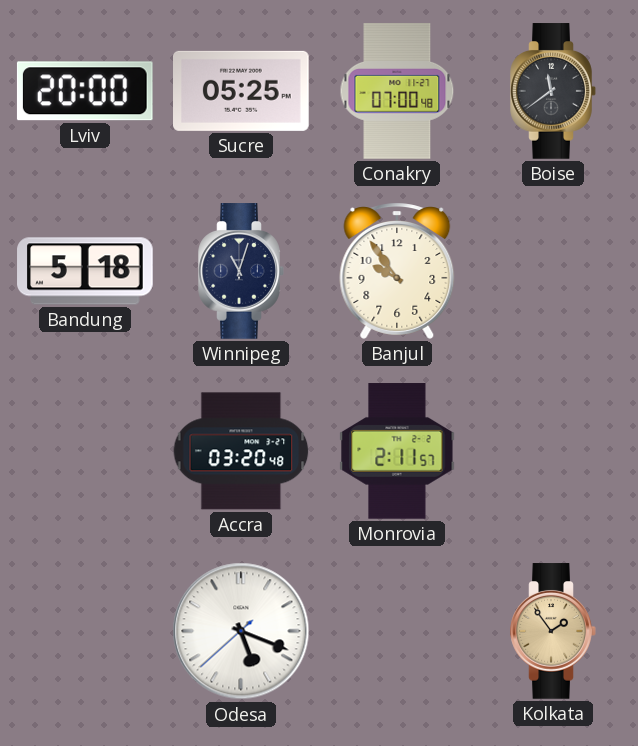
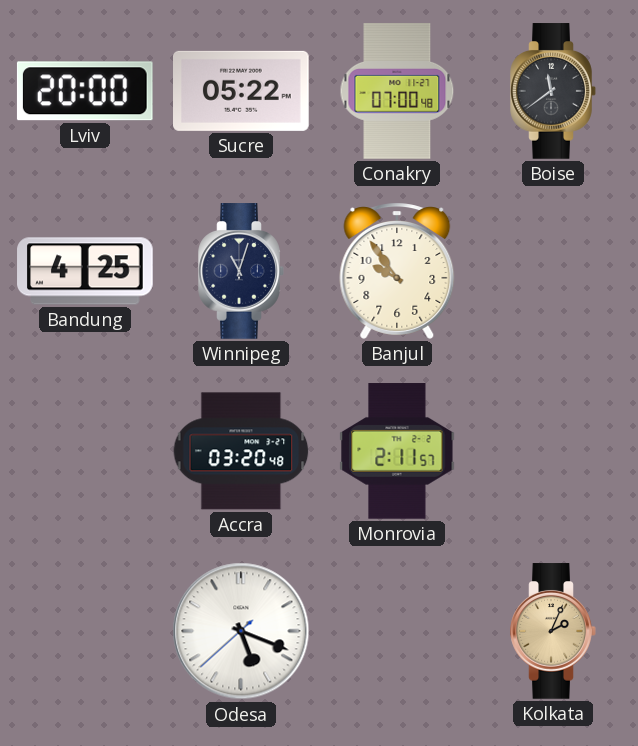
Sucre: 05:25 -> 05:22
Bandung: 5:18 -> 4:25
Kolkata: 1:54 -> 2:04
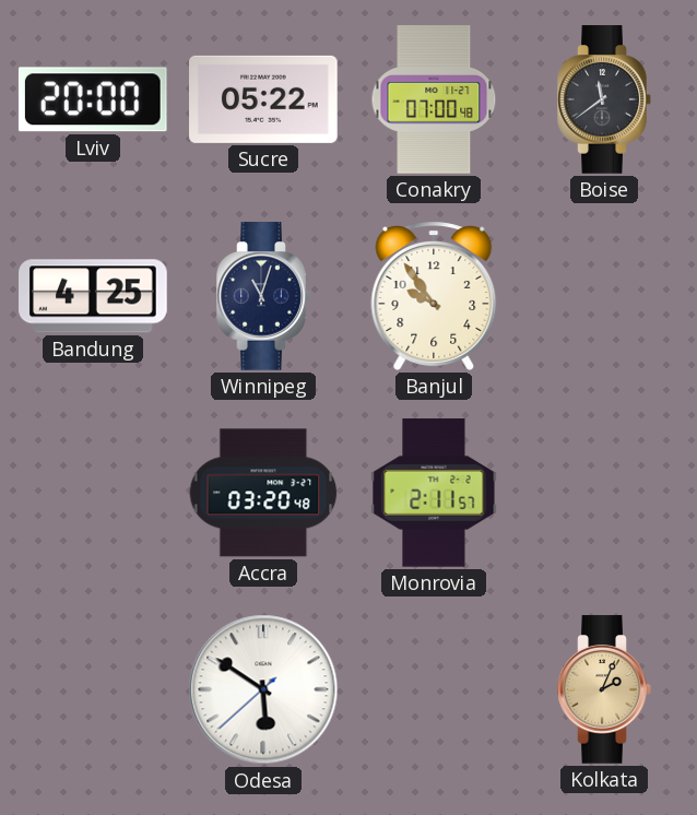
Odesa: 5:18 -> 5:50
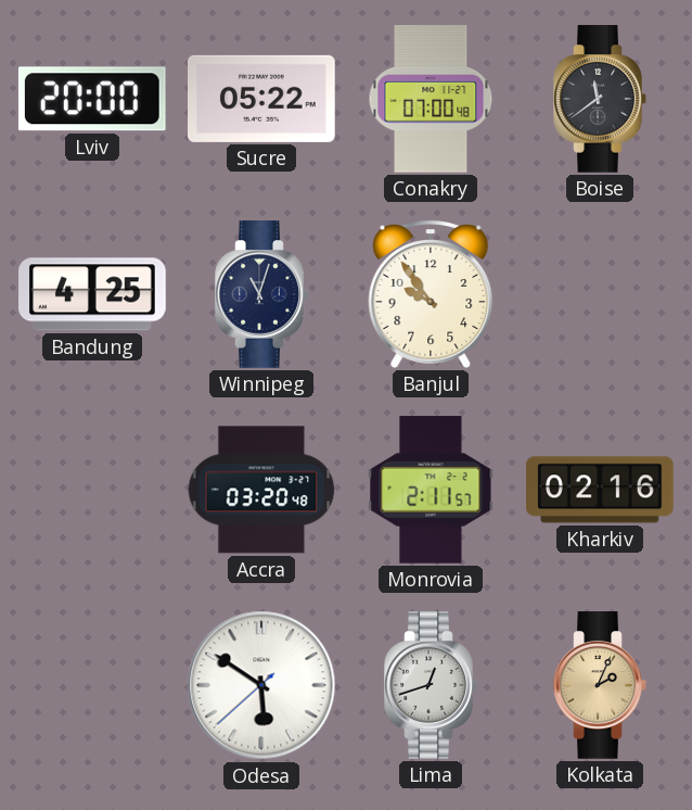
Kharkiv: none -> 02:16
Lima: none -> 12:42
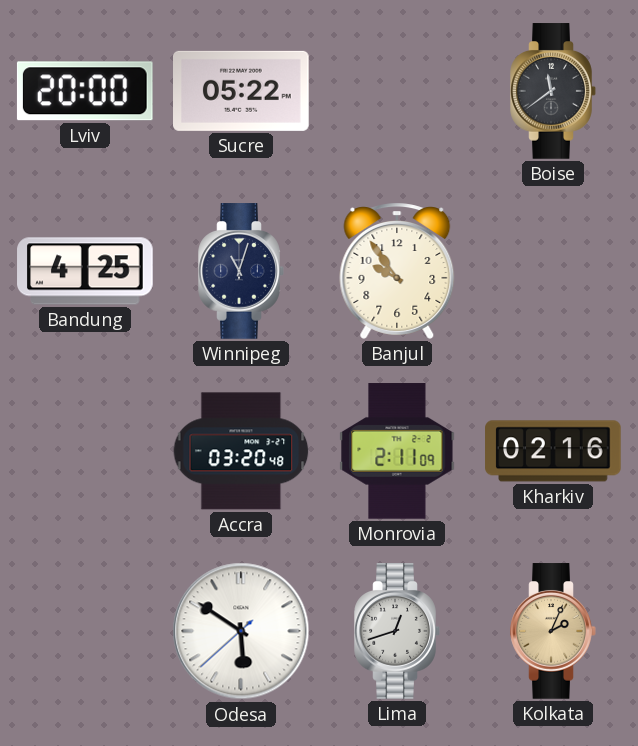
Conakry: 07:00 -> none
Monrovia: 2:11:57 -> 2:11:09
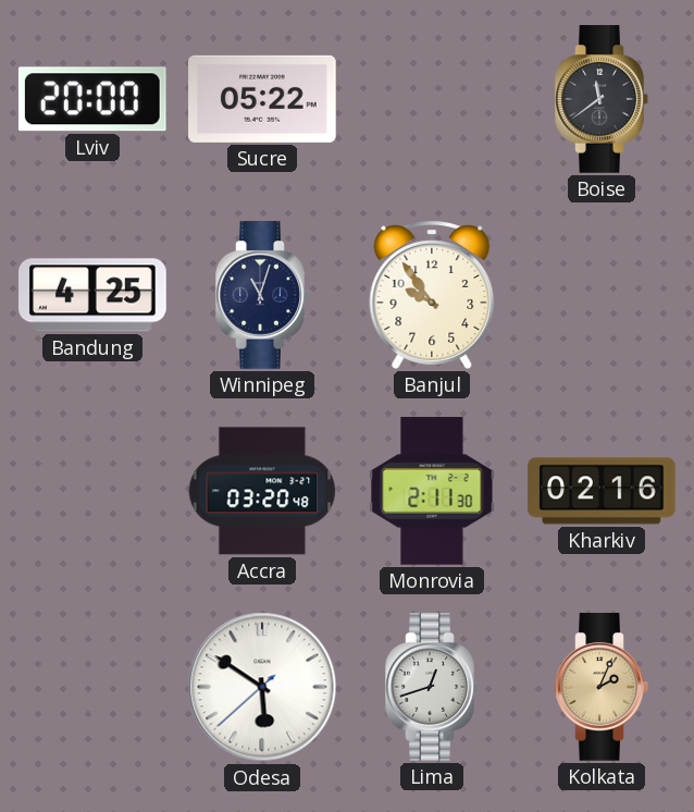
Monrovia: 2:11:09 -> 2:11:30
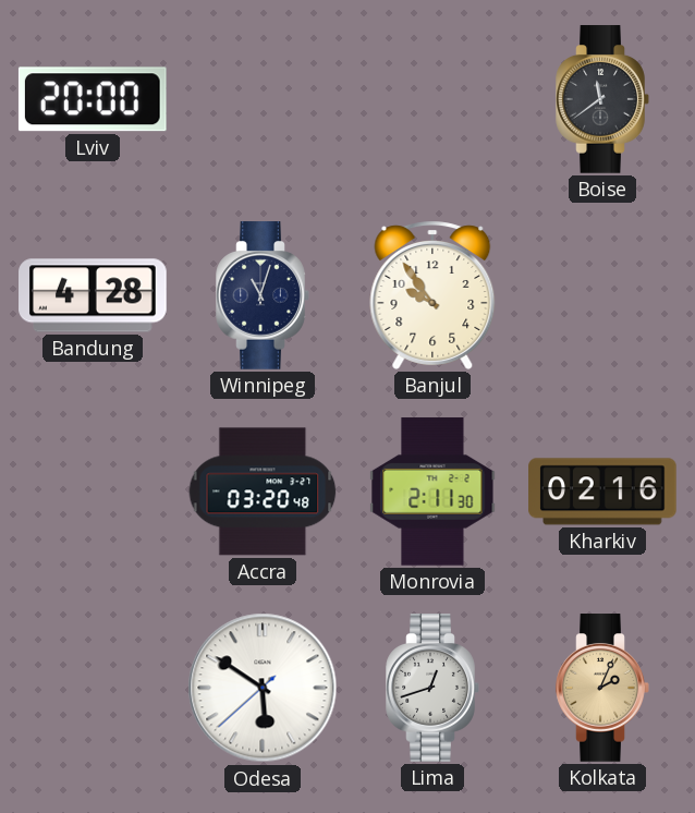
Sucre: 05:22 -> none
Bandung: 4:25 -> 4:28
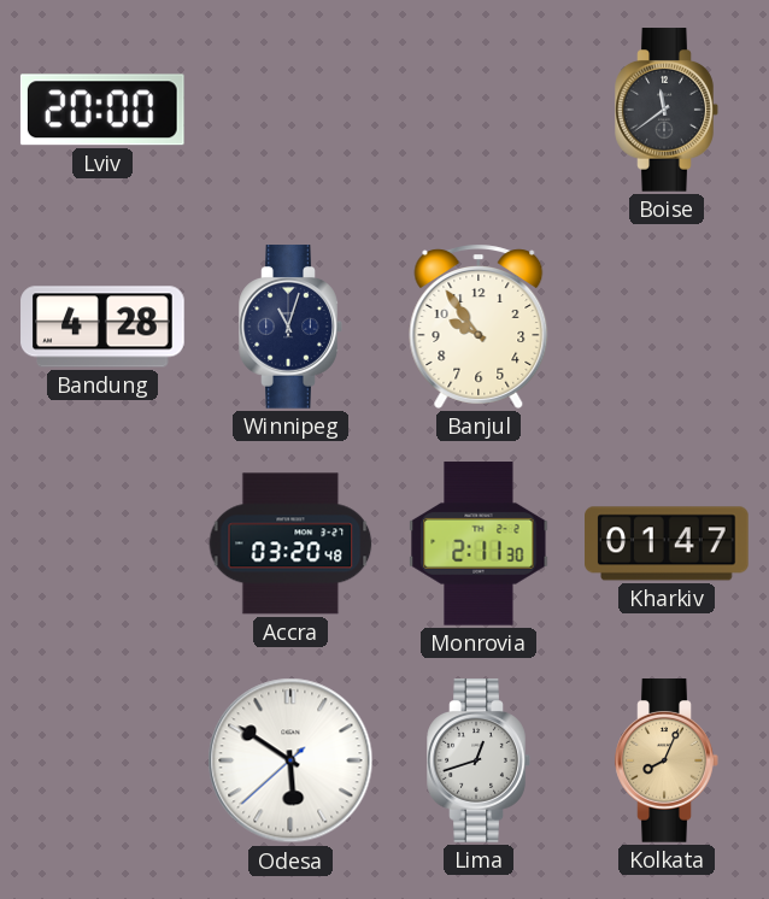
Kharkiv: 02:16 -> 01:47
Kolkata: 2:04 -> 8:04
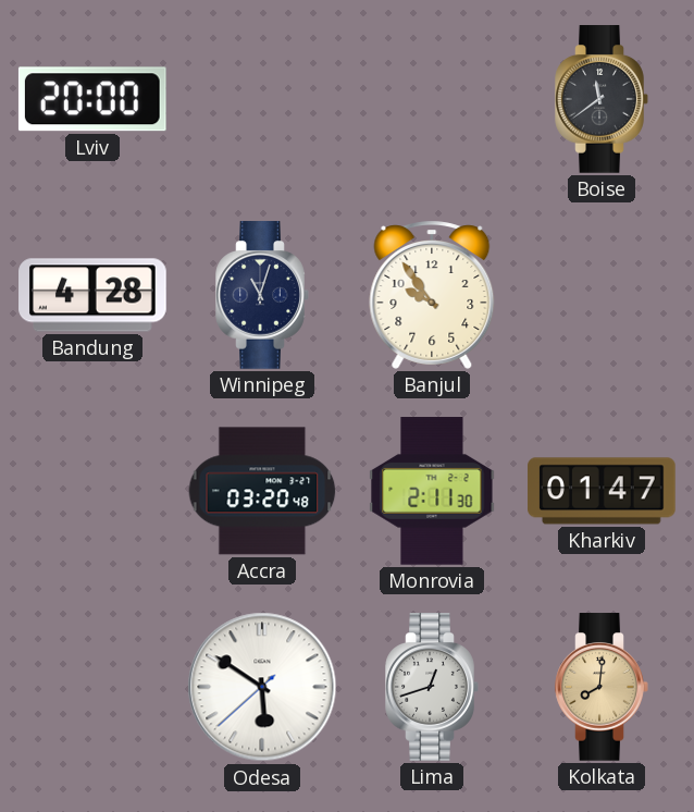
Kolkata: 8:04 -> 8:01
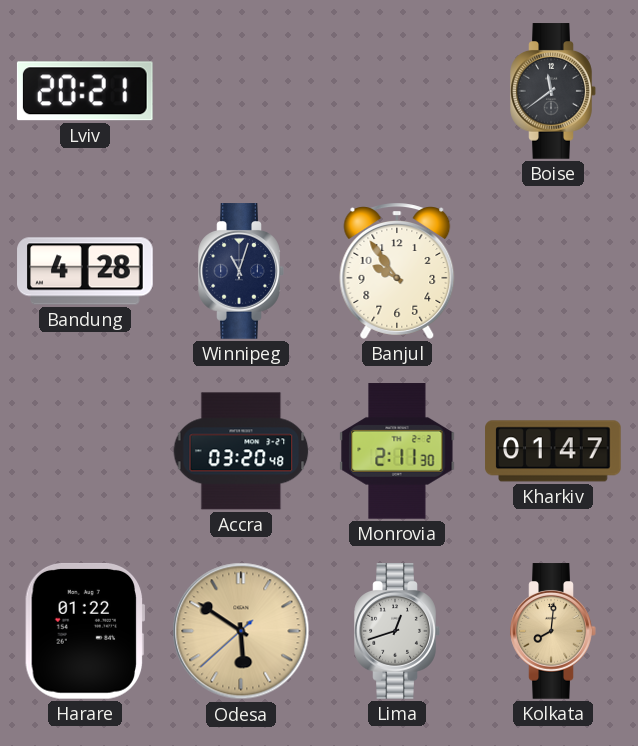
Lviv: 20:00 -> 20:21
Harare: none -> 01:22
Odesa dial: white -> champagne
